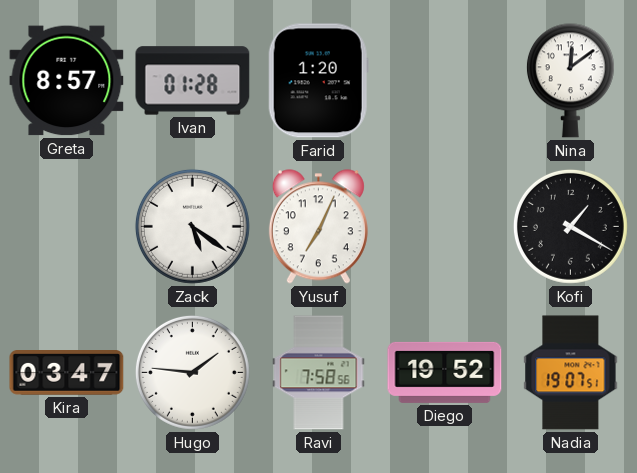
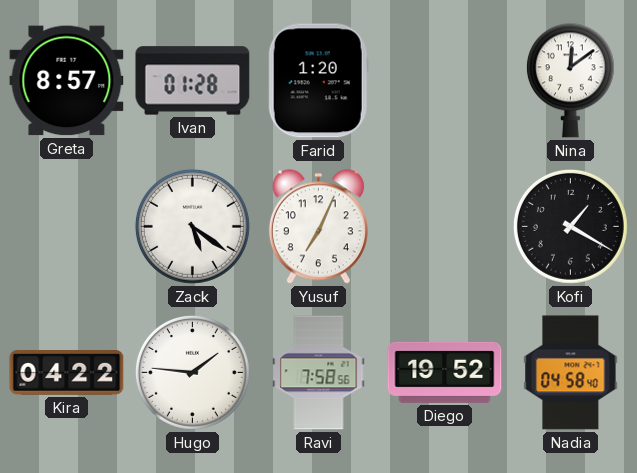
Kira: 03:47 -> 04:22
Nadia: 19:07 -> 04:58
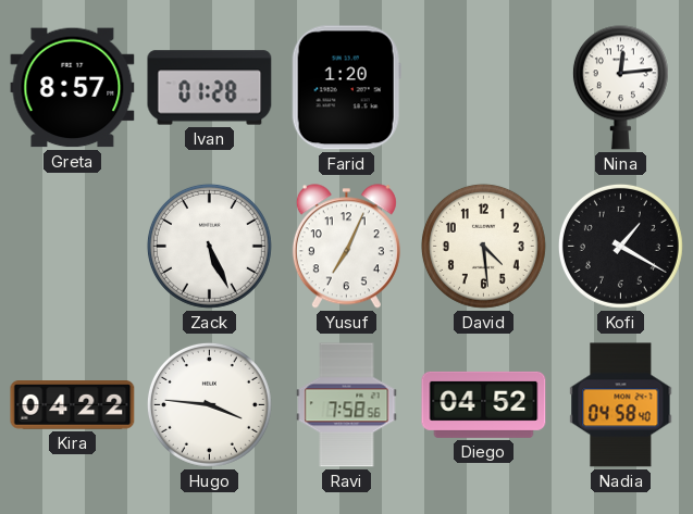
Nina: 12:09 -> 12:14
Zack: 5:21 -> 5:26
David: none -> 4:29
Hugo: 1:46 -> 3:46
Diego: 19:52 -> 04:52
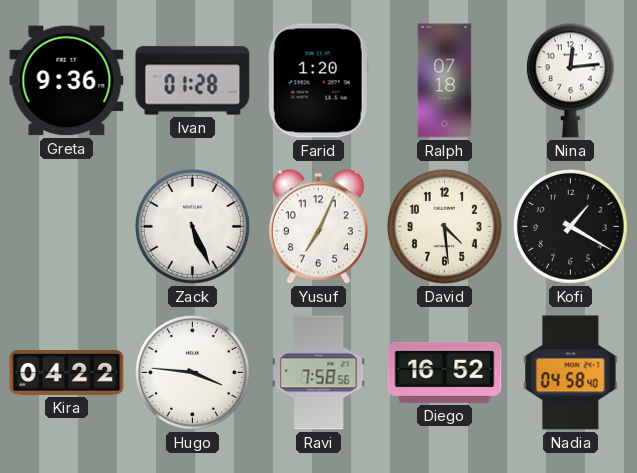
Greta: 8:57 -> 9:36
Ralph: none -> 07:18
Diego: 04:52 -> 16:52
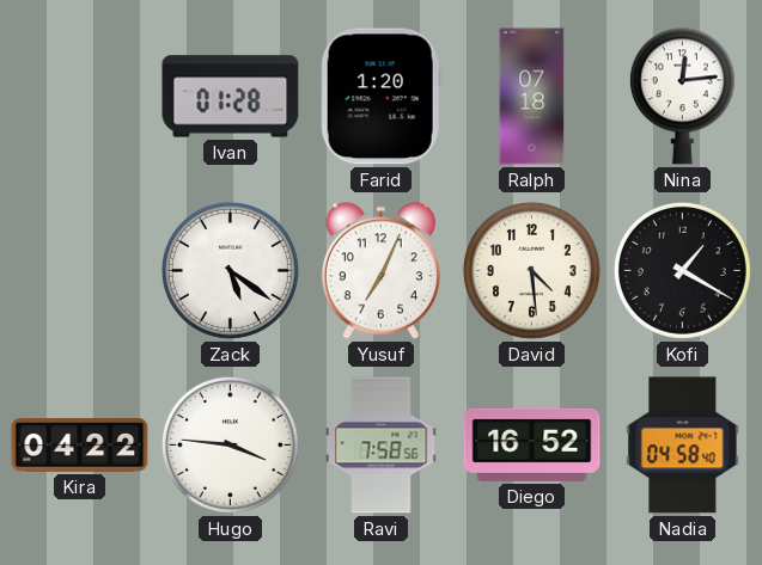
Greta: 9:36 -> none
Zack: 5:26 -> 5:21
